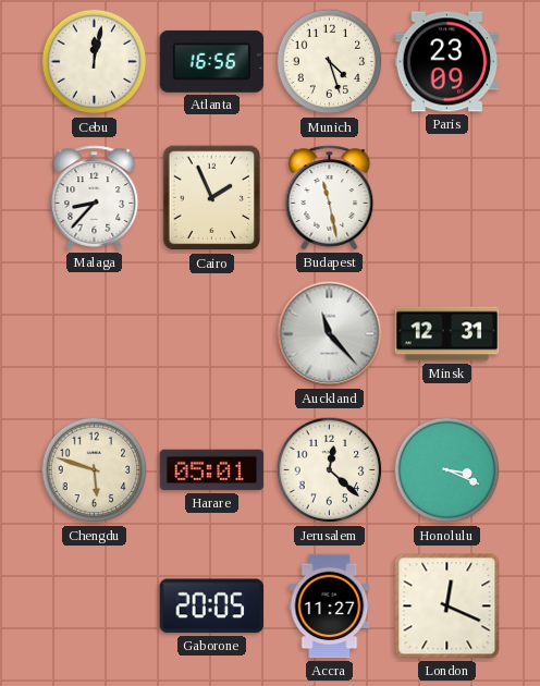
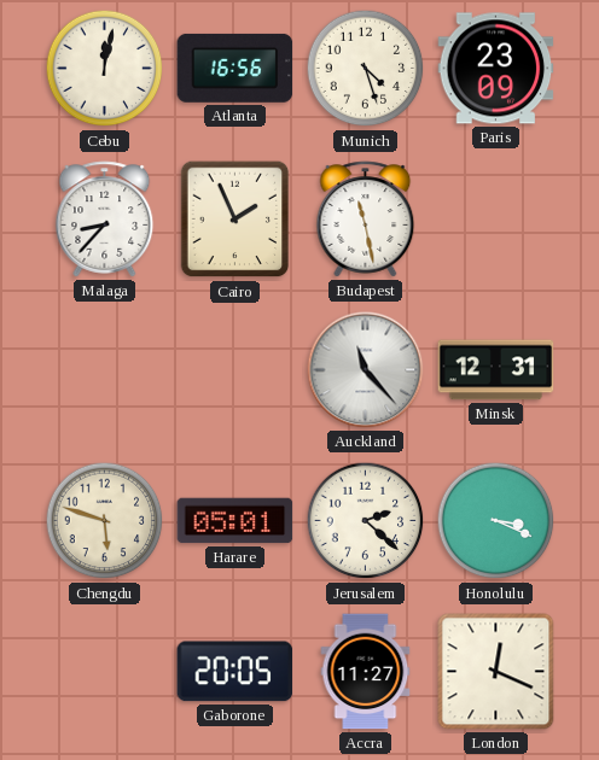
Jerusalem: 12:22 -> 2:22
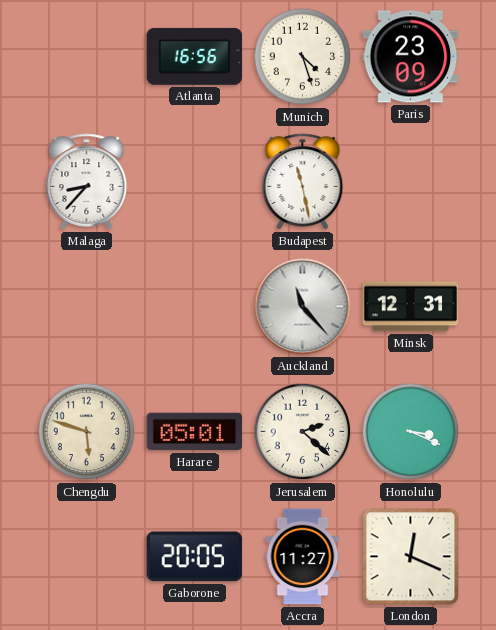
Cebu: 12:02 -> none
Cairo: 1:56 -> none
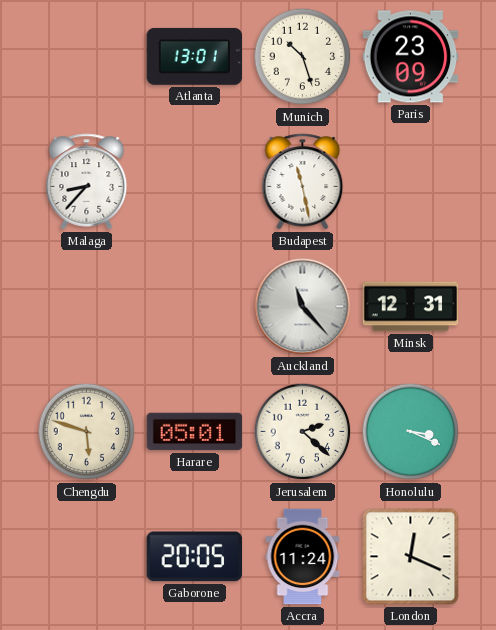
Atlanta: 16:56 -> 13:01
Munich: 4:27 -> 10:27
Accra: 11:27 -> 11:24
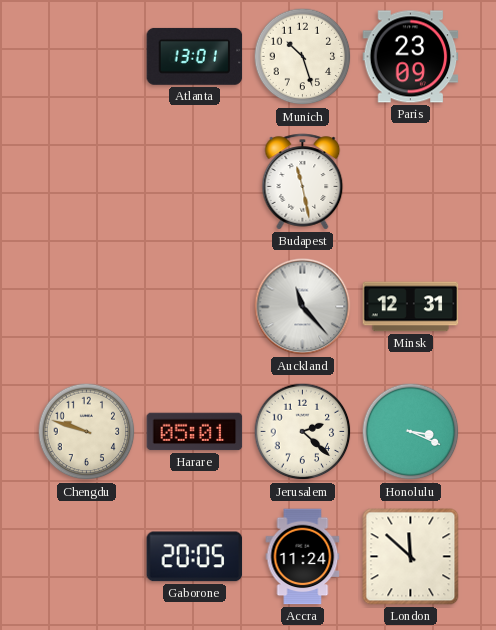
Malaga: 8:37 -> none
Chengdu: 5:48 -> 9:48
London: 12:19 -> 11:52
